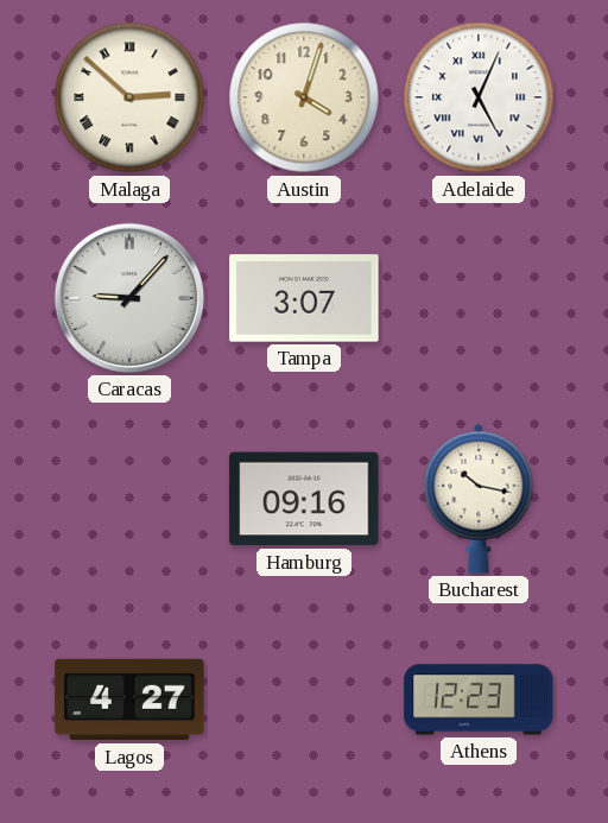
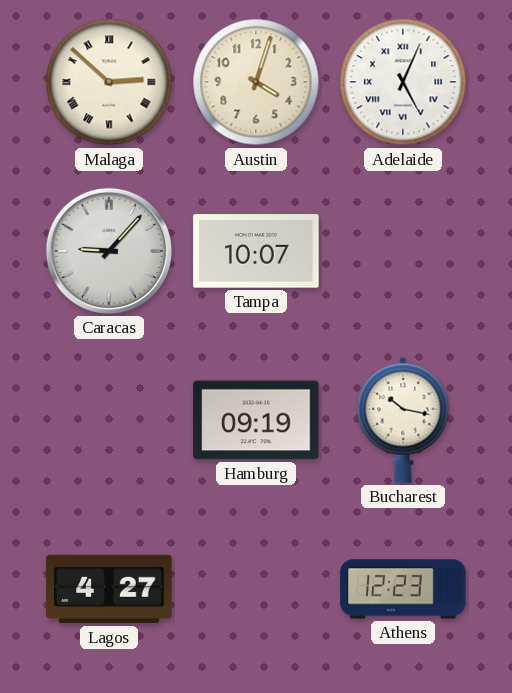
Tampa: 3:07 -> 10:07
Hamburg: 09:16 -> 09:19
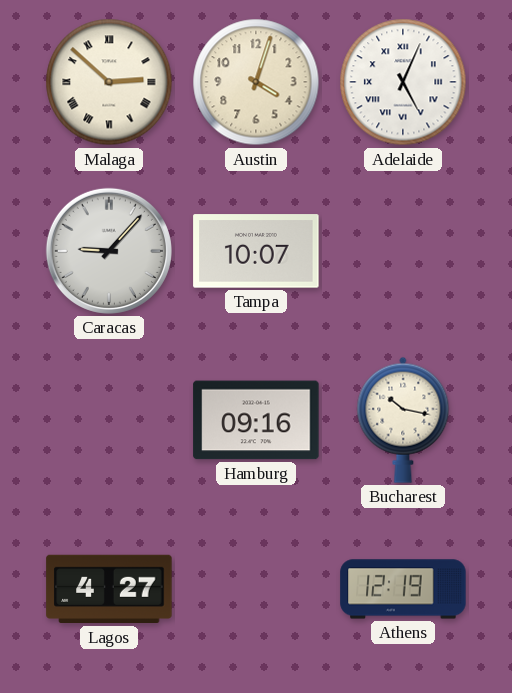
Hamburg: 09:19 -> 09:16
Athens: 12:23 -> 12:19
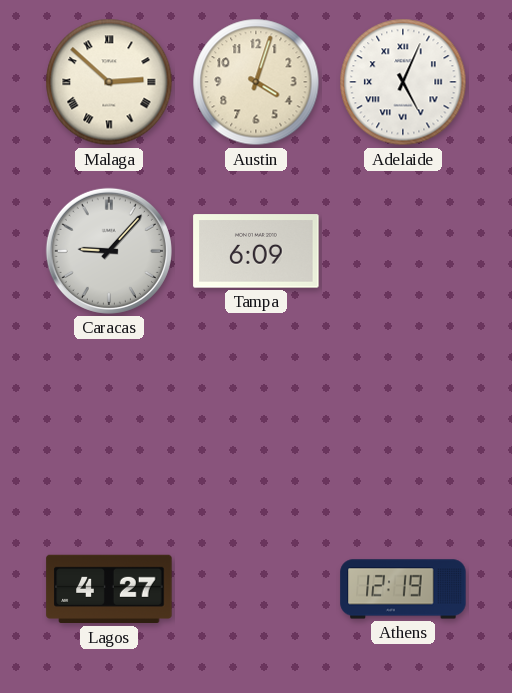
Tampa: 10:07 -> 6:09
Hamburg: 09:16 -> none
Bucharest: 10:17 -> none
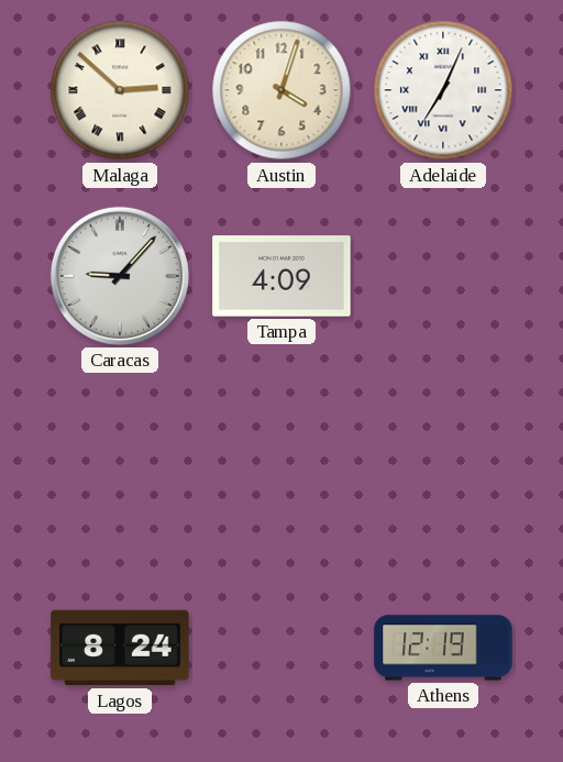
Adelaide: 5:04 -> 7:04
Tampa: 6:09 -> 4:09
Lagos: 4:27 -> 8:24
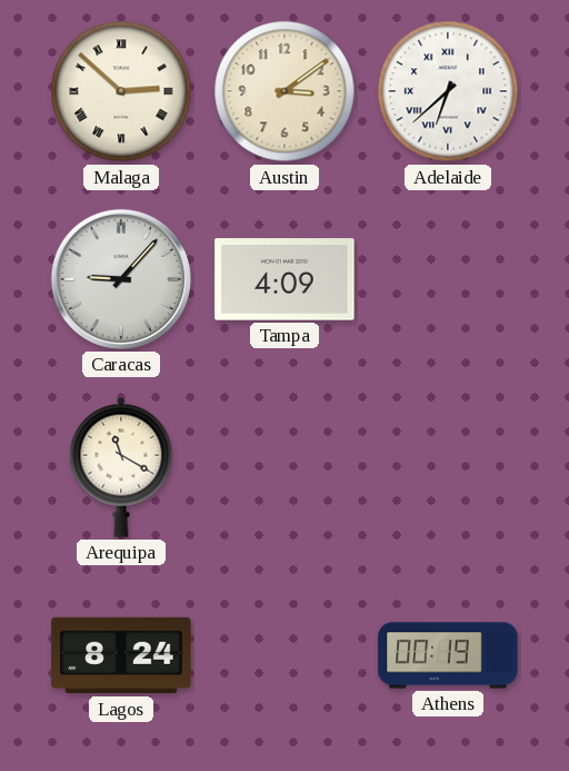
Austin: 4:03 -> 3:09
Adelaide: 7:04 -> 6:38
Arequipa: none -> 11:20
Athens: 12:19 -> 00:19
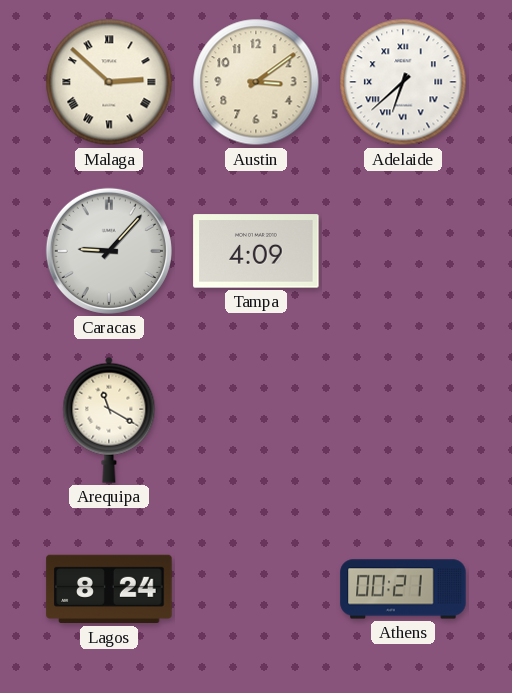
Athens: 00:19 -> 00:21
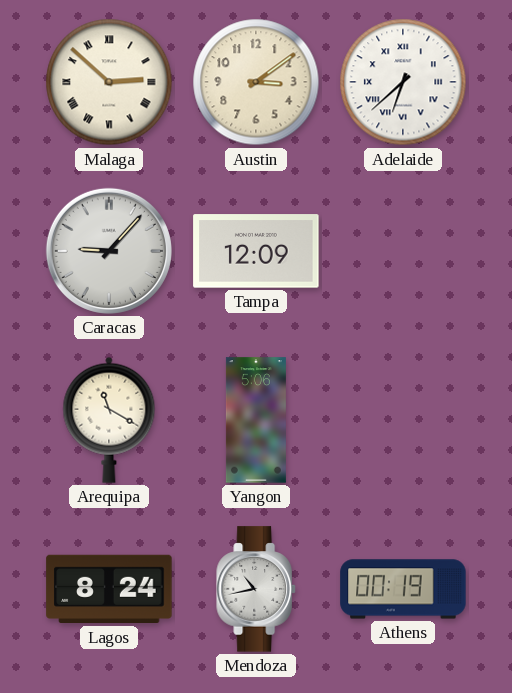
Tampa: 4:09 -> 12:09
Yangon: none -> 5:06
Mendoza: none -> 10:43
Athens: 00:21 -> 00:19
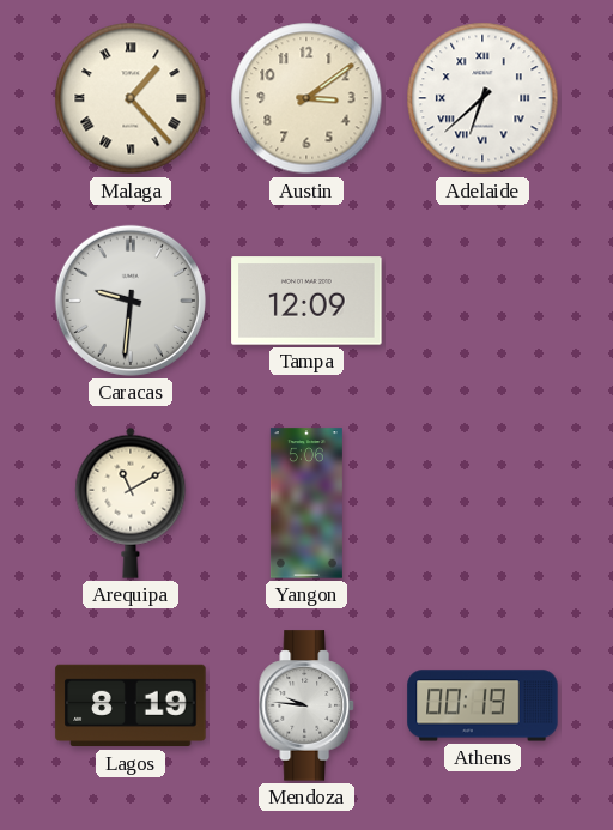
Malaga: 2:52 -> 1:23
Caracas: 9:07 -> 9:31
Arequipa: 11:20 -> 11:10
Lagos: 8:24 -> 8:19
Mendoza: 10:43 -> 9:46
